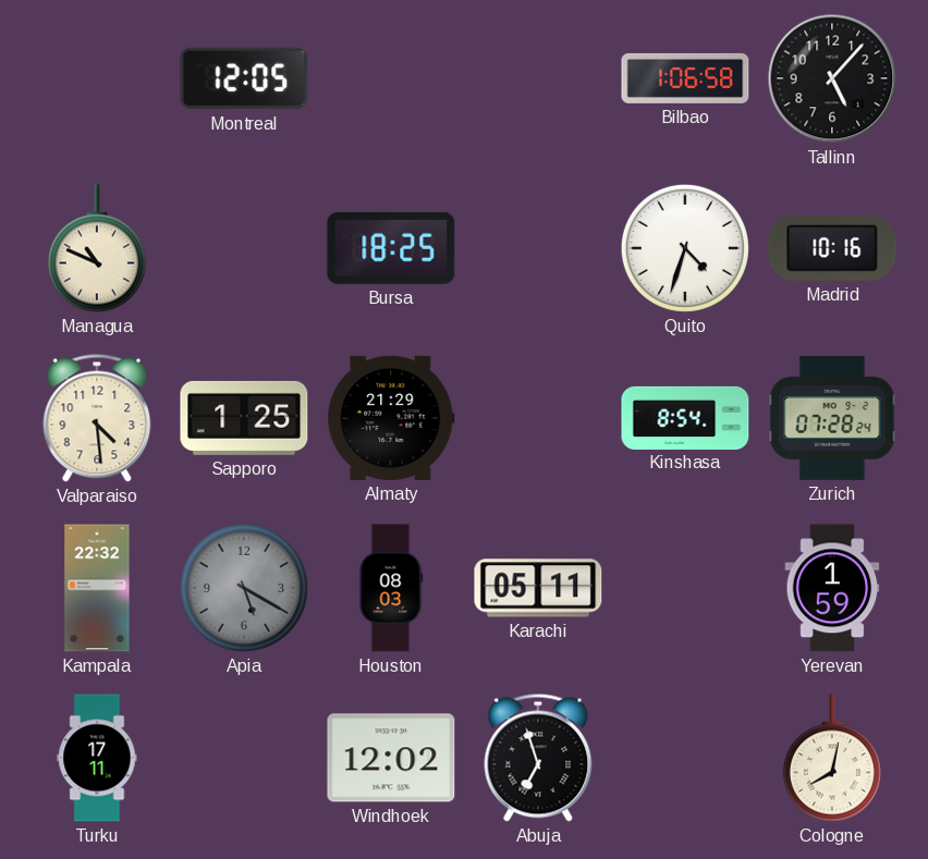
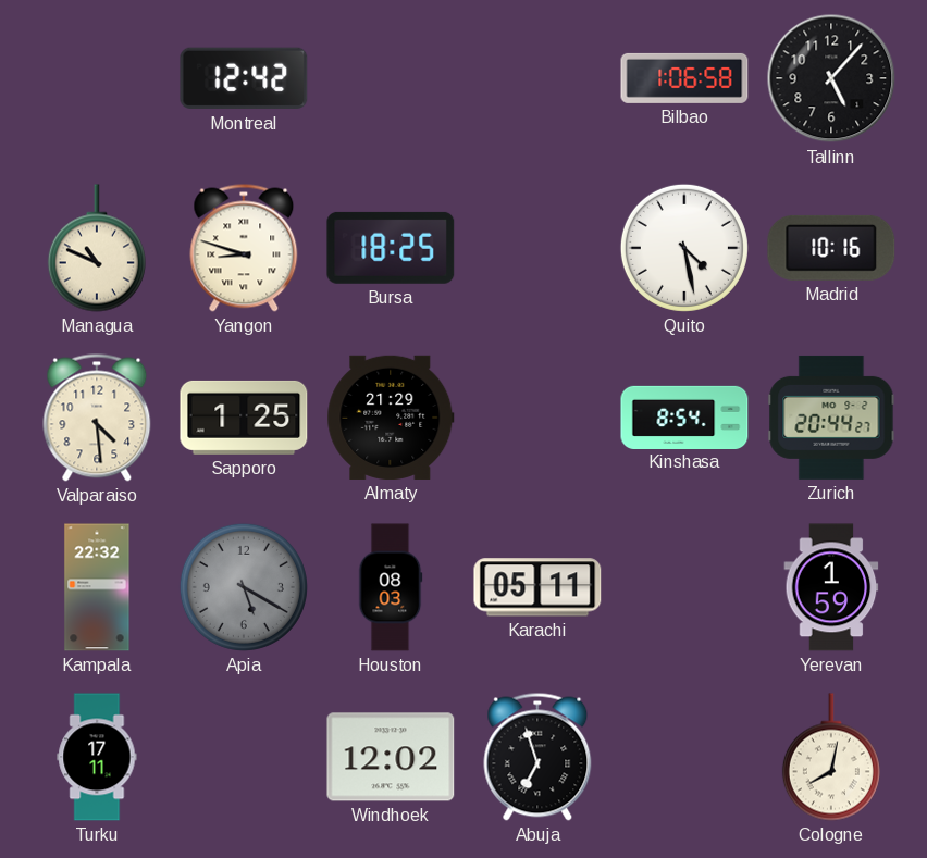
Montreal: 12:05 -> 12:42
Yangon: none -> 8:48
Quito: 4:33 -> 4:28
Zurich: 07:28 -> 20:44
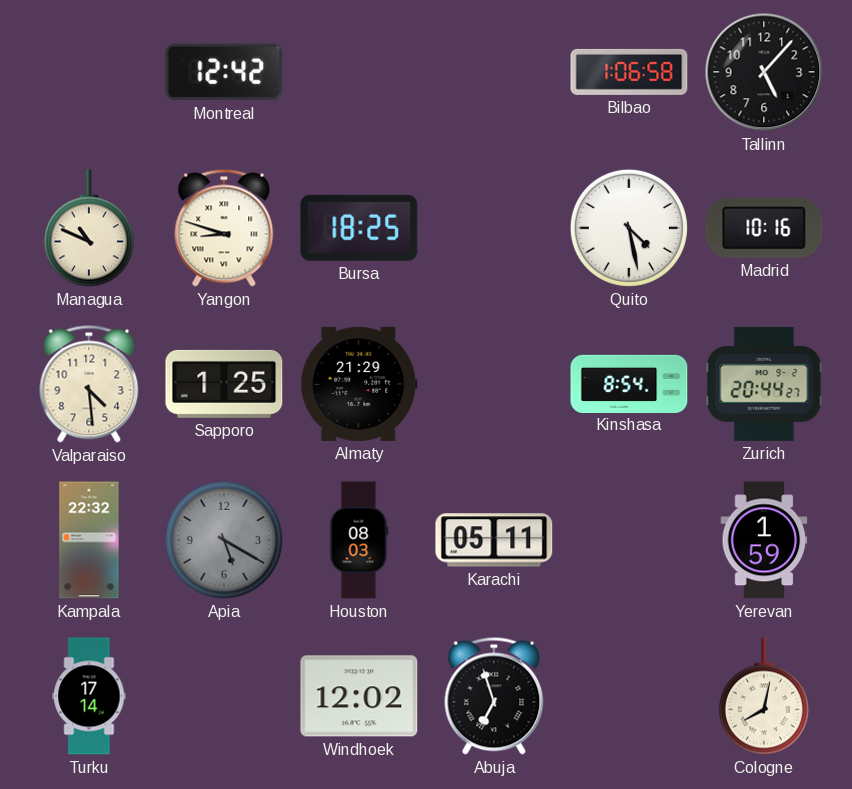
Turku: 17:11 -> 17:14
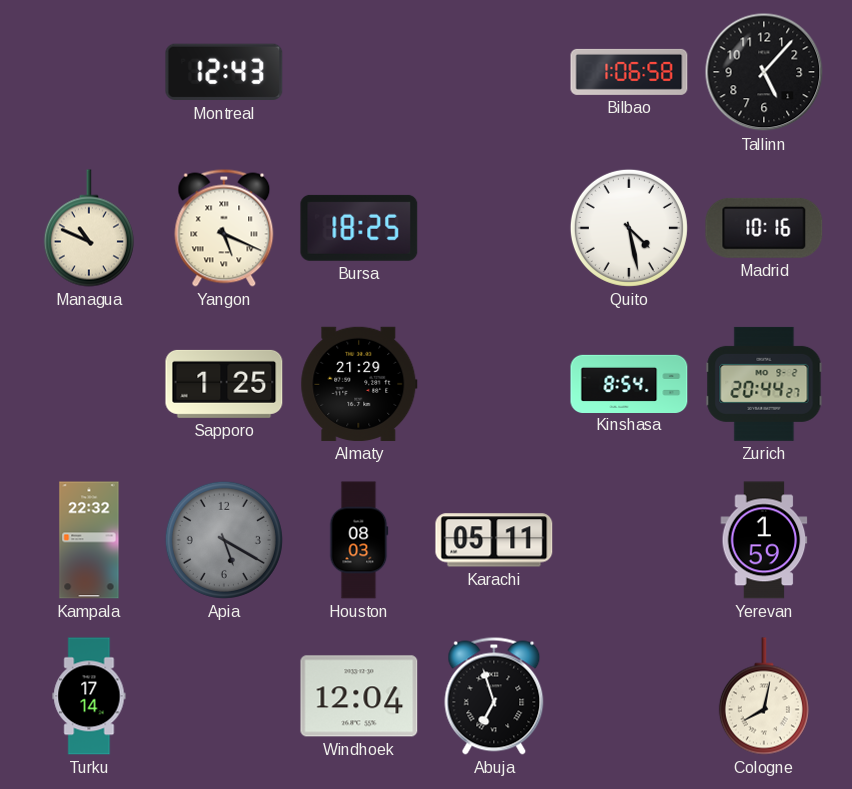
Montreal: 12:42 -> 12:43
Yangon: 8:48 -> 5:19
Valparaiso: 4:29 -> none
Windhoek: 12:02 -> 12:04
